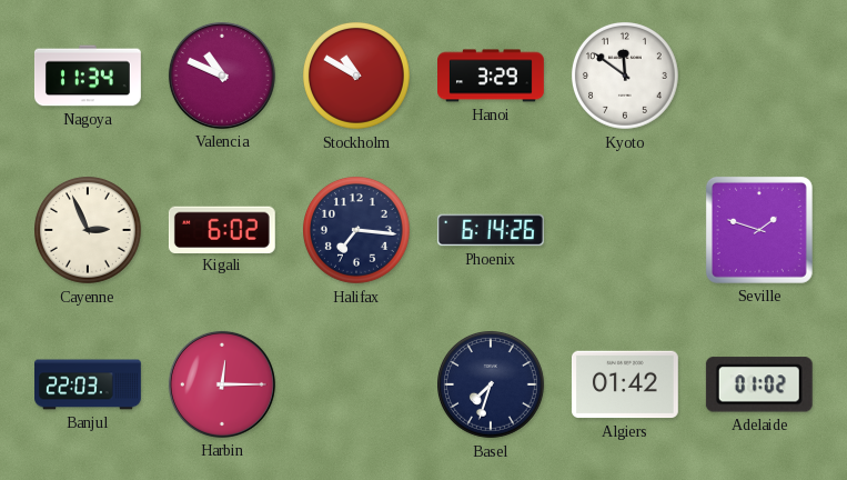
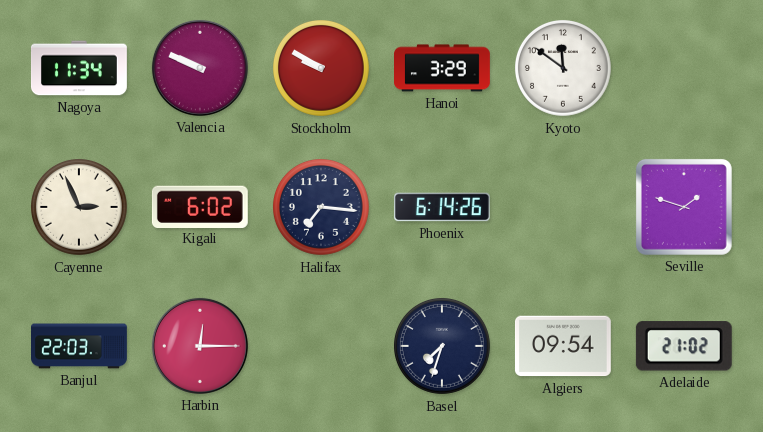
Valencia: 10:49 -> 9:49
Stockholm: 10:50 -> 9:50
Algiers: 01:42 -> 09:54
Adelaide: 01:02 -> 21:02
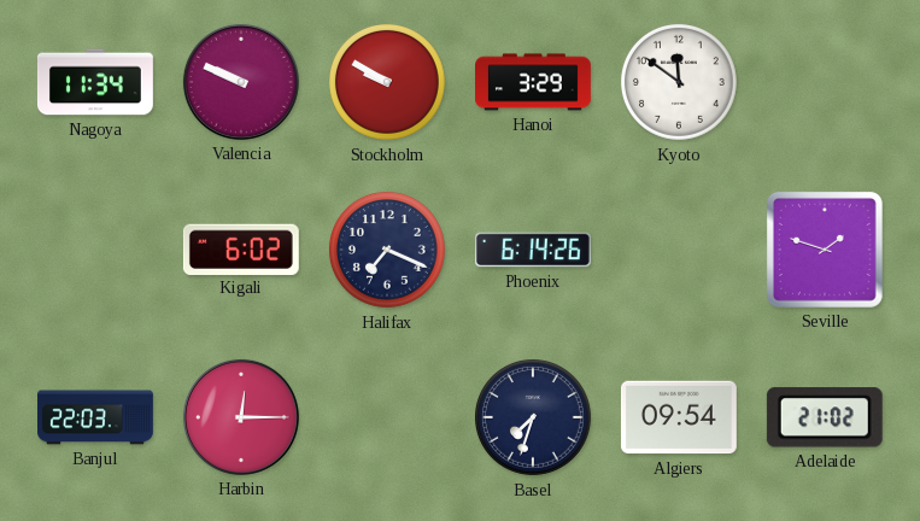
Cayenne: 2:56 -> none
Halifax: 7:16 -> 7:19
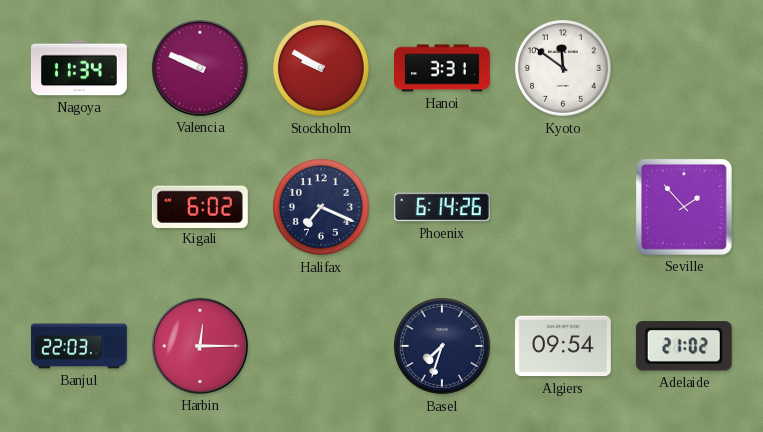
Hanoi: 3:29 -> 3:31
Seville: 1:48 -> 1:53
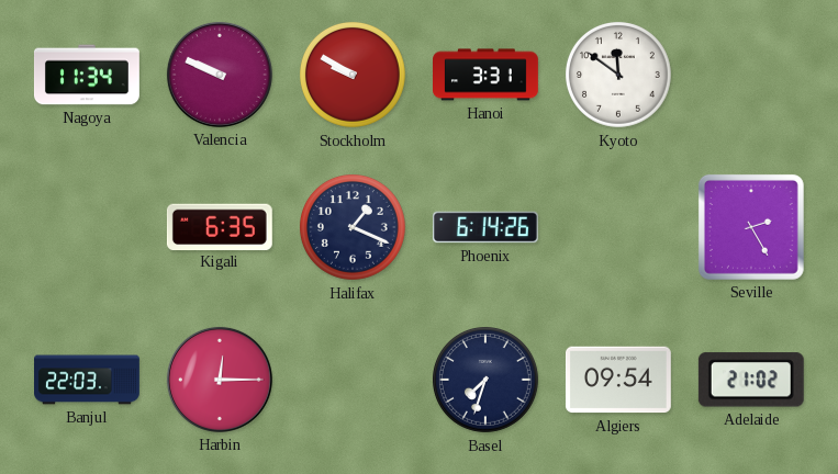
Kigali: 6:02 -> 6:35
Halifax: 7:19 -> 1:19
Seville: 1:53 -> 2:25
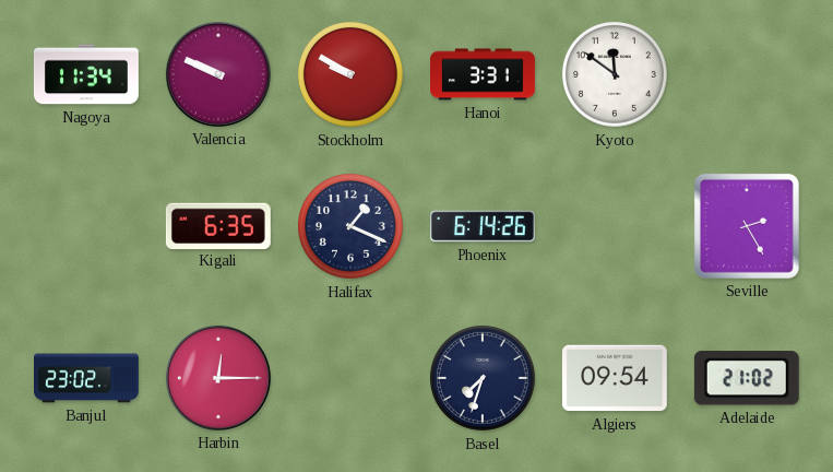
Banjul: 22:03 -> 23:02
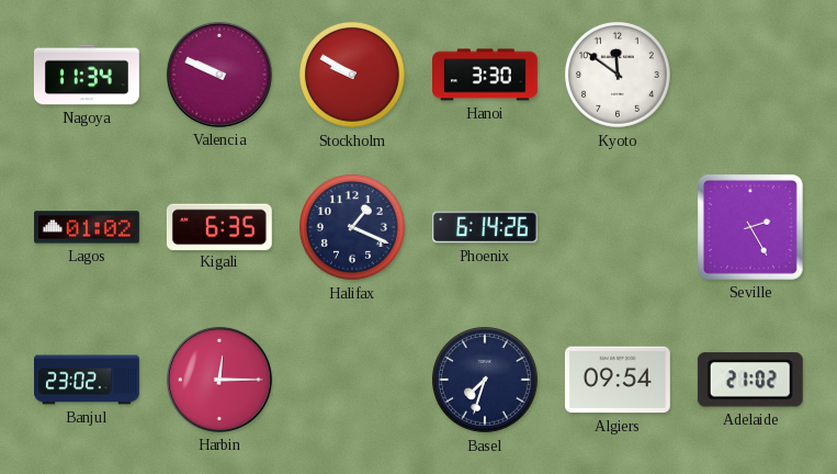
Hanoi: 3:31 -> 3:30
Lagos: none -> 01:02
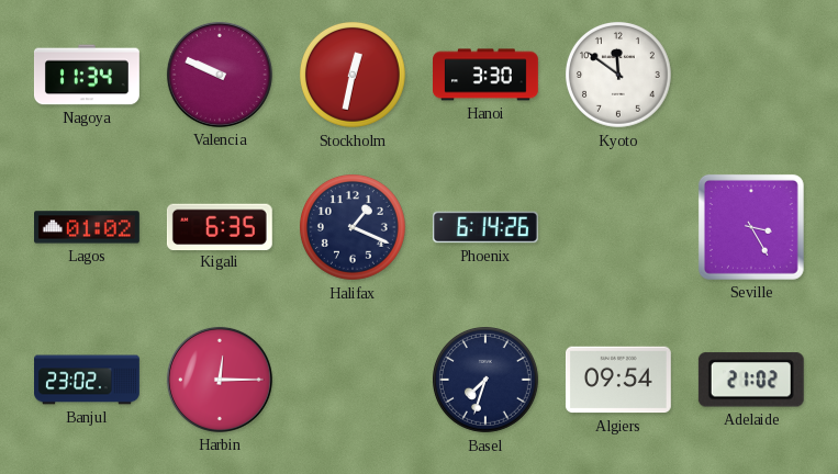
Stockholm: 9:50 -> 12:32
Seville: 2:25 -> 3:25
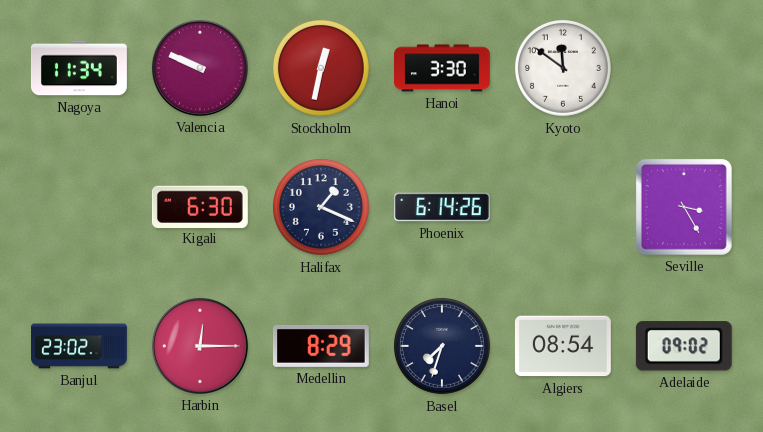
Lagos: 01:02 -> none
Kigali: 6:35 -> 6:30
Medellin: none -> 8:29
Algiers: 09:54 -> 08:54
Adelaide: 21:02 -> 09:02
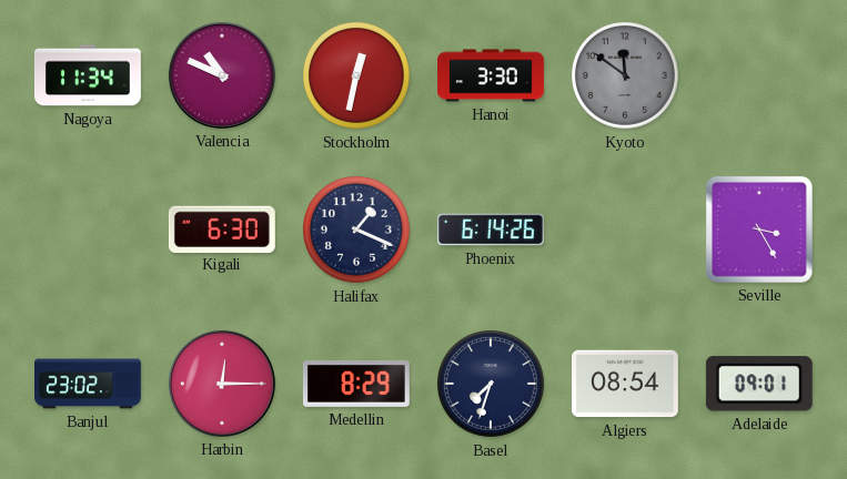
Valencia: 9:49 -> 10:49
Kyoto dial: white -> grey
Adelaide: 09:02 -> 09:01
